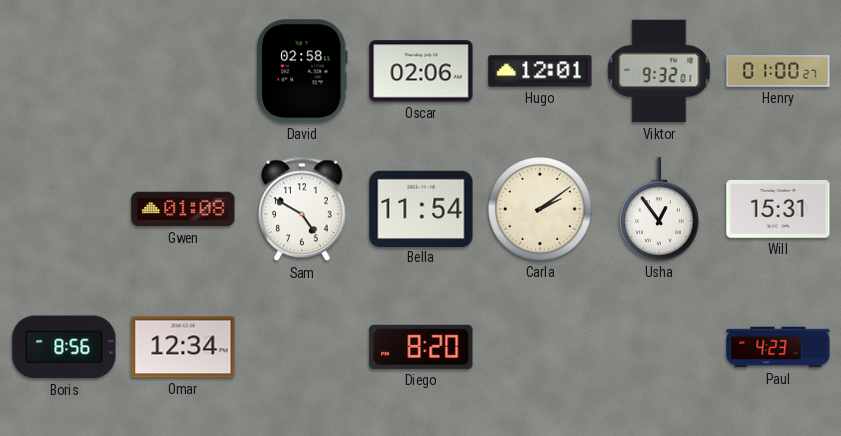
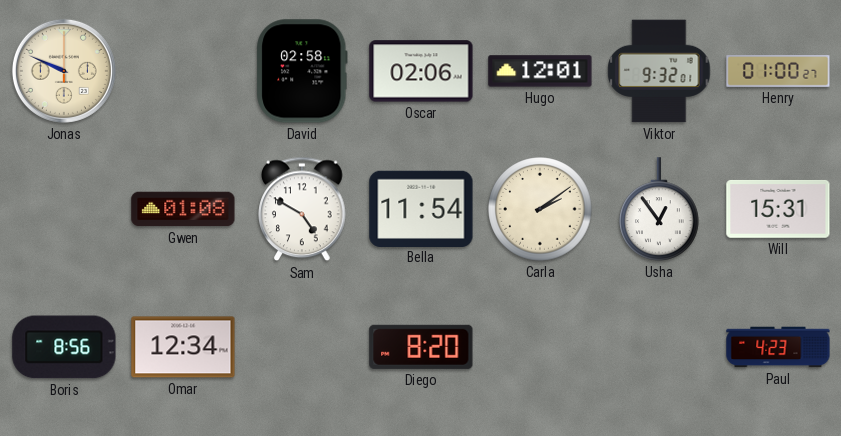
Jonas: none -> 9:49
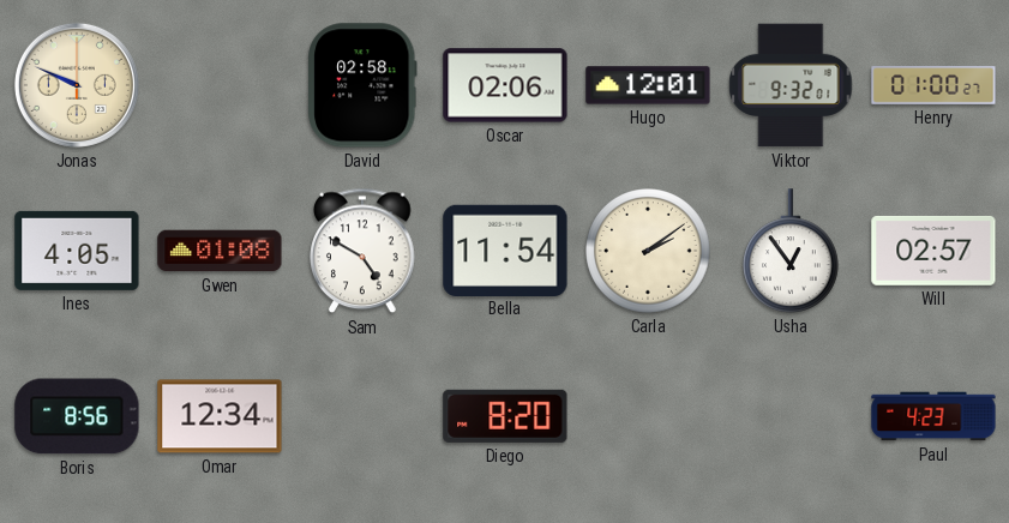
Ines: none -> 4:05
Will: 15:31 -> 02:57
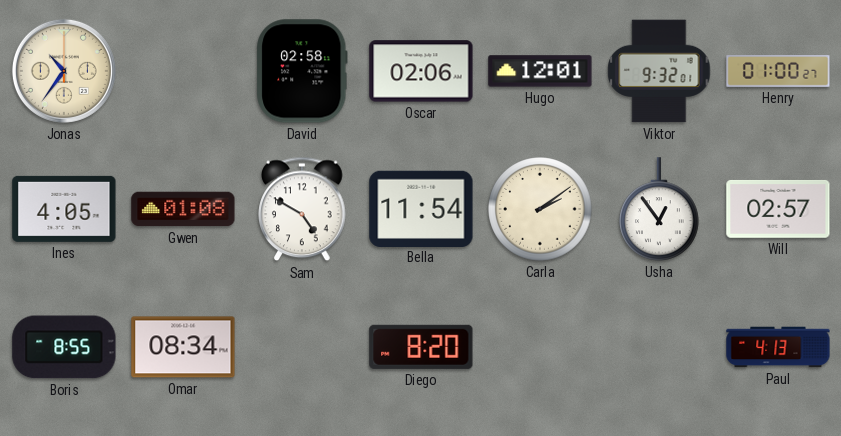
Jonas: 9:49 -> 10:36
Boris: 8:56 -> 8:55
Omar: 12:34 -> 08:34
Paul: 4:23 -> 4:13
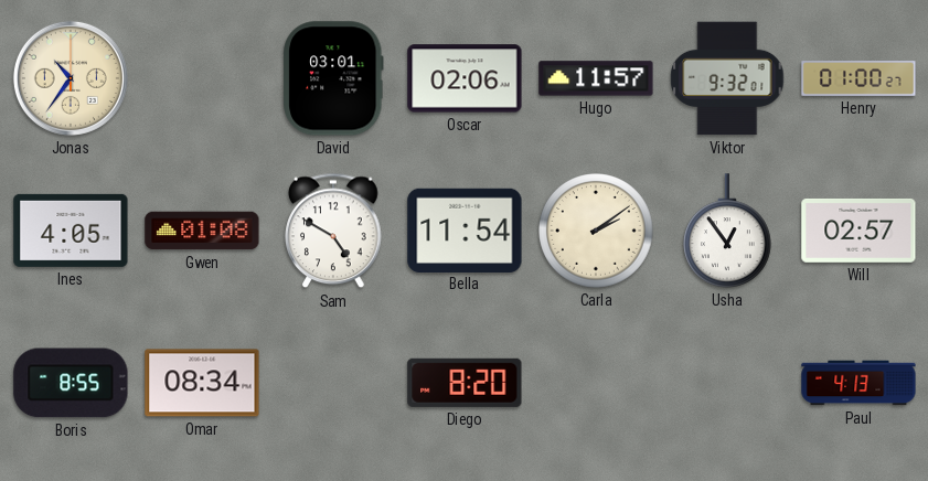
David: 02:58 -> 03:01
Hugo: 12:01 -> 11:57
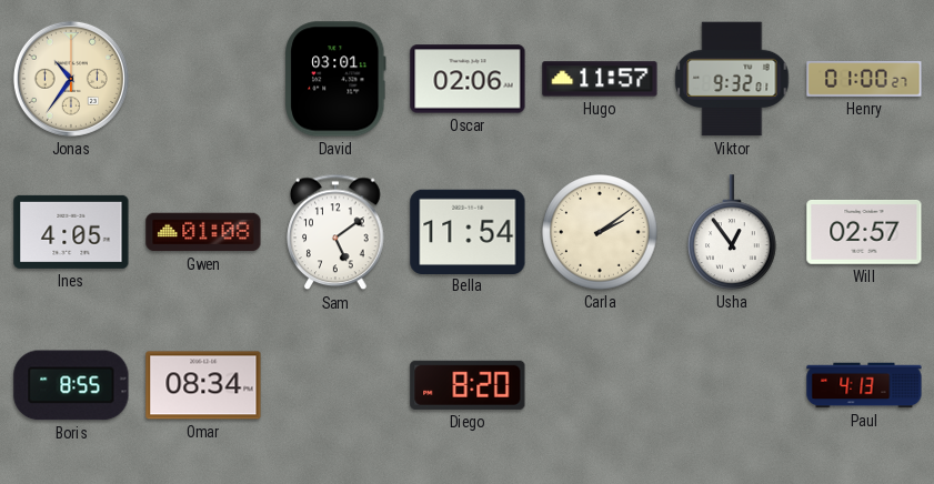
Sam: 4:50 -> 5:09
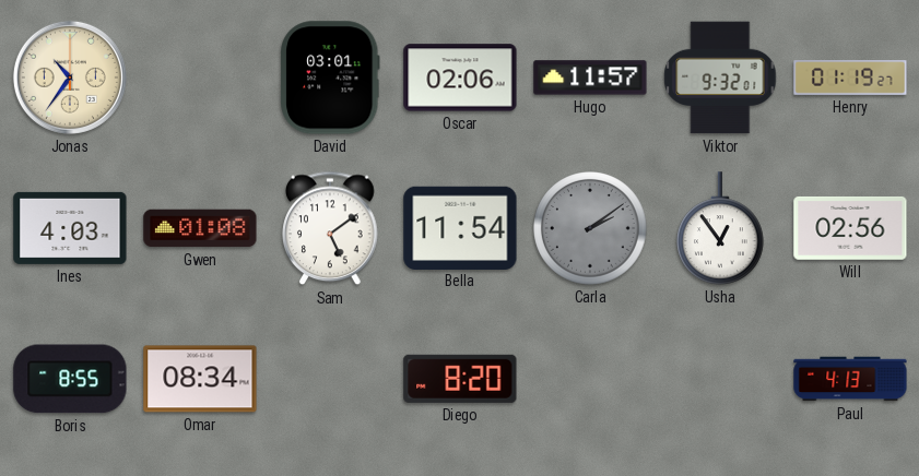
Henry: 01:00 -> 01:19
Ines: 4:05 -> 4:03
Carla dial: cream -> grey
Will: 02:57 -> 02:56
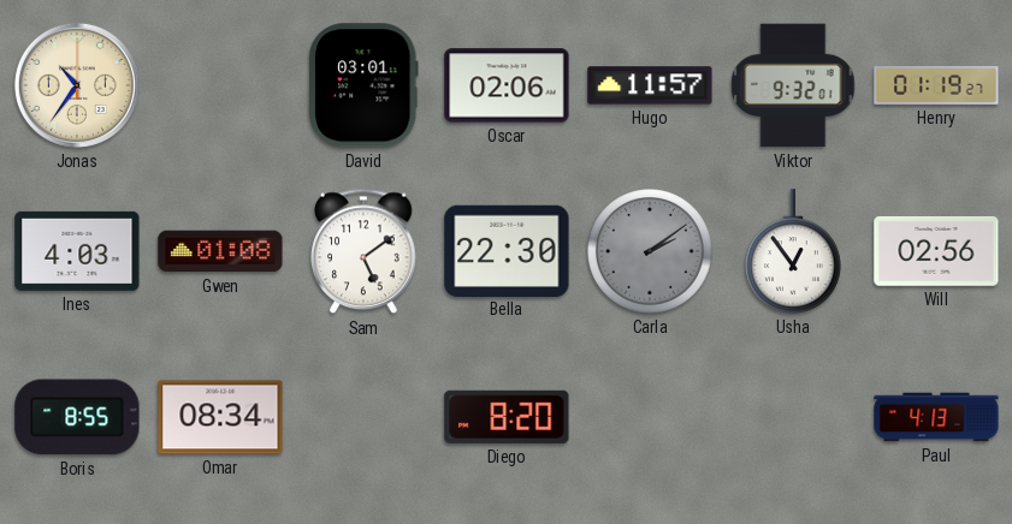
Bella: 11:54 -> 22:30
